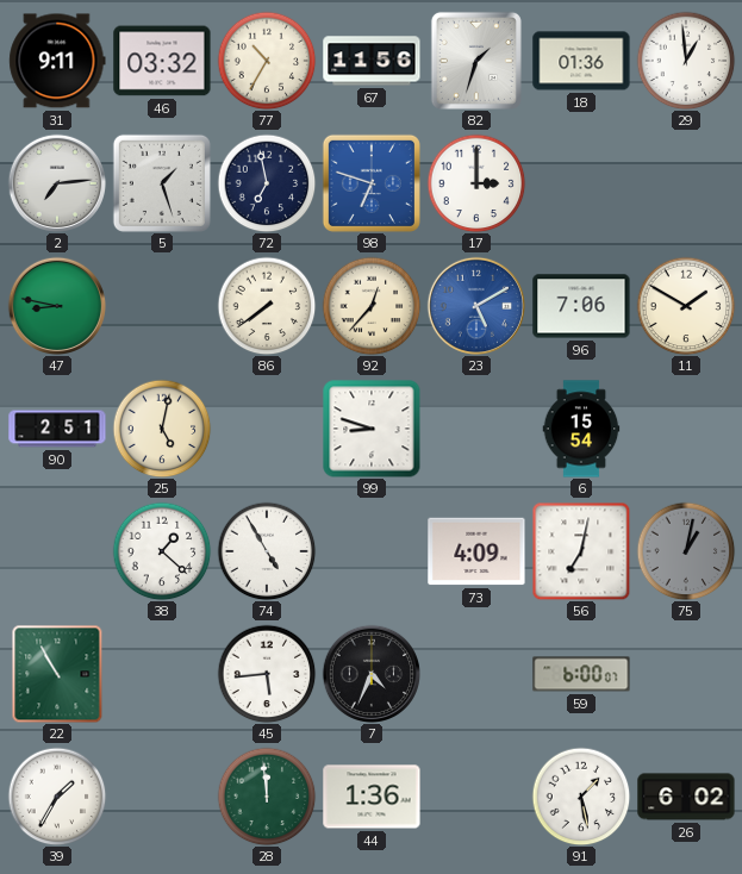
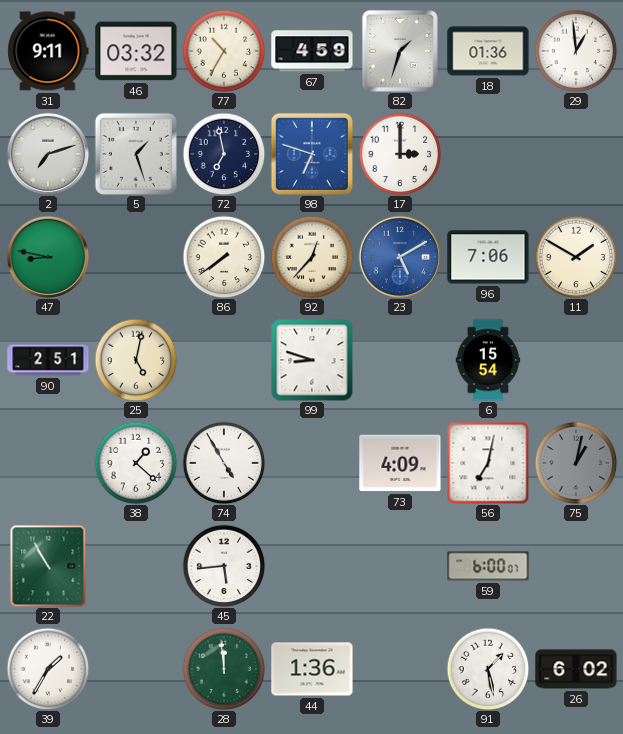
67: 11:56 -> 4:59
2: 7:14 -> 7:12
7: 4:34 -> none
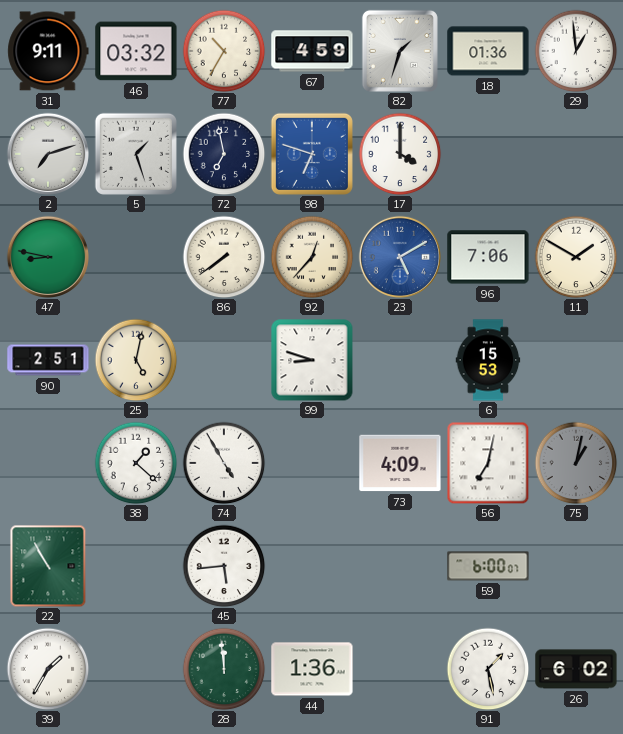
17: 3:00 -> 4:00
6: 15:54 -> 15:53
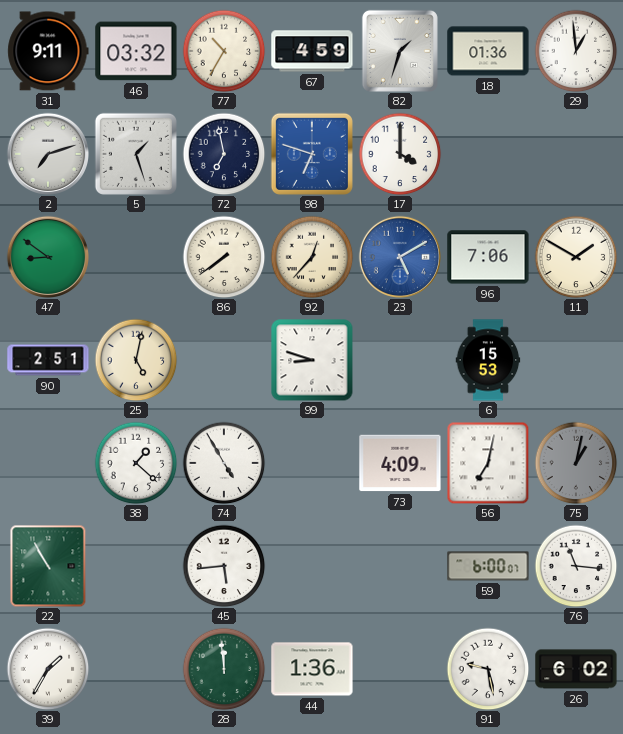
47: 8:47 -> 8:51
76: none -> 11:16
91: 1:28 -> 9:28
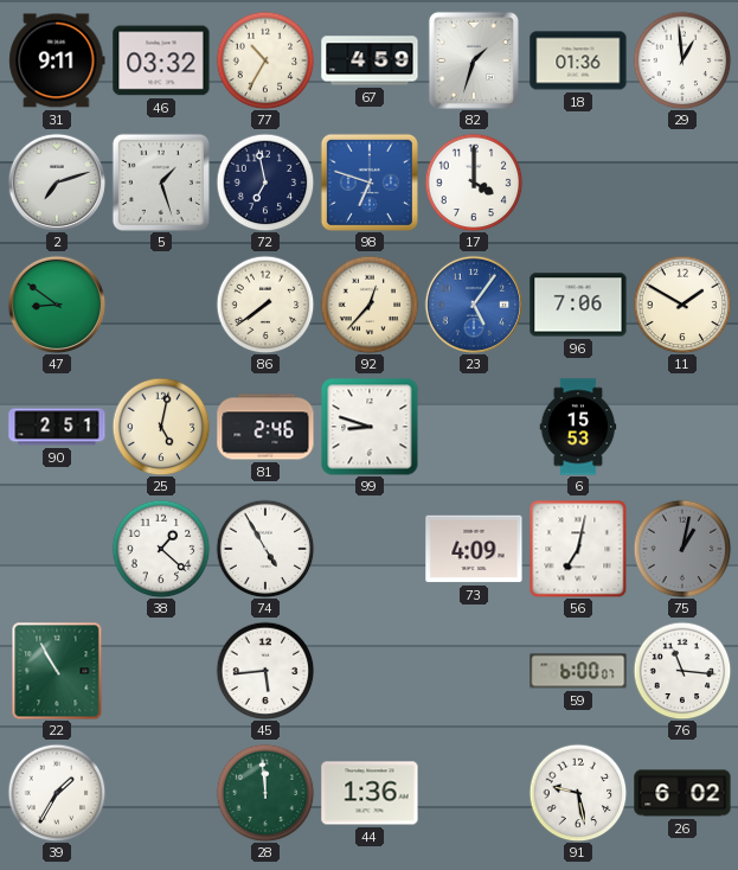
23: 5:10 -> 5:06
81: none -> 2:46
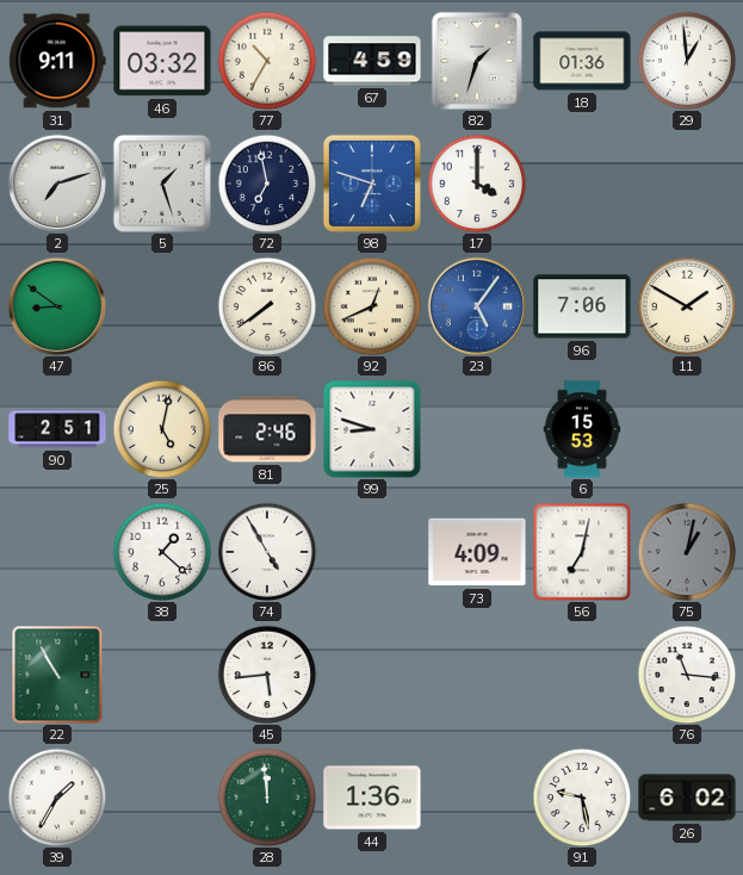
92: 12:37 -> 12:41
59: 6:00 -> none
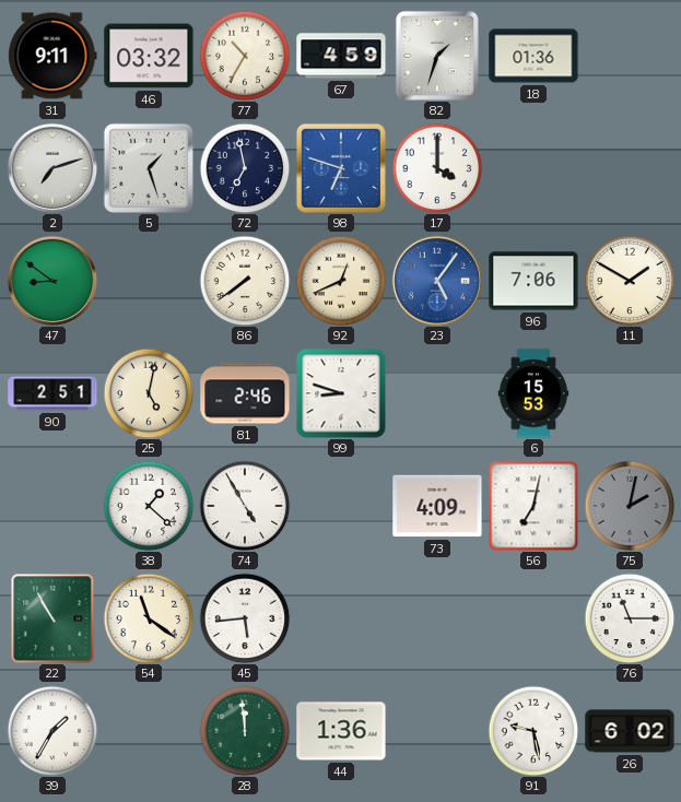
29: 12:59 -> none
75: 1:02 -> 2:02
54: none -> 11:21
76: 11:16 -> 11:15
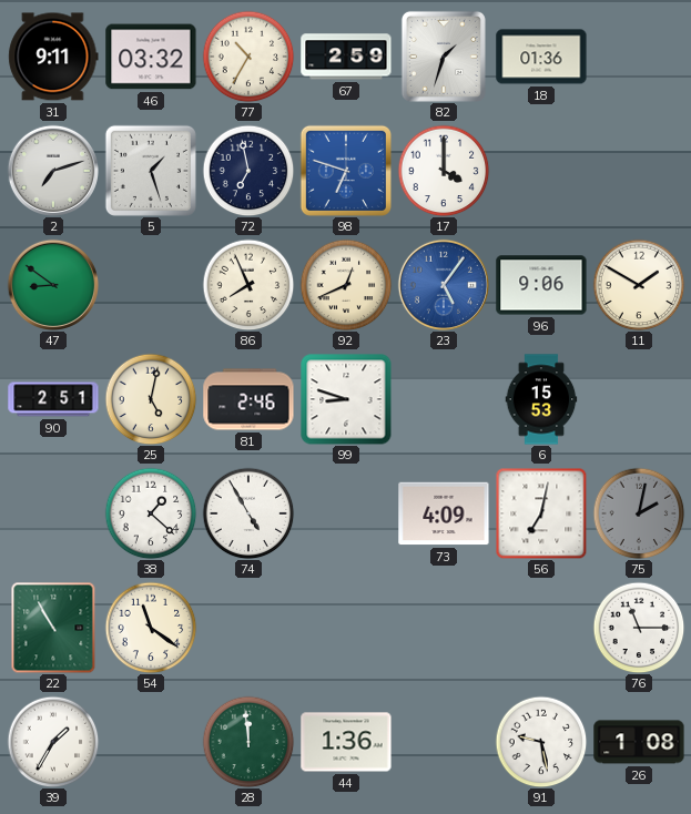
67: 4:59 -> 2:59
86: 7:39 -> 7:56
96: 7:06 -> 9:06
45: 5:44 -> none
26: 6:02 -> 1:08
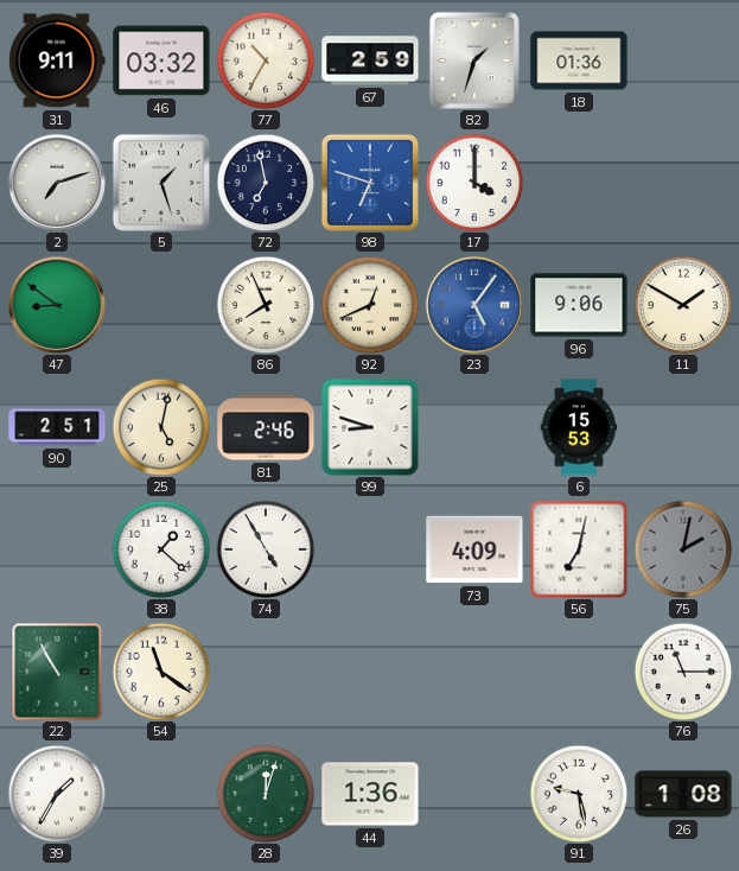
28: 11:59 -> 12:03
